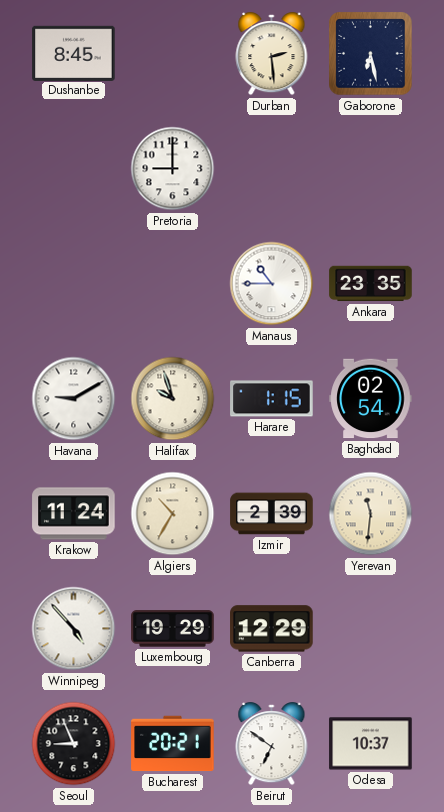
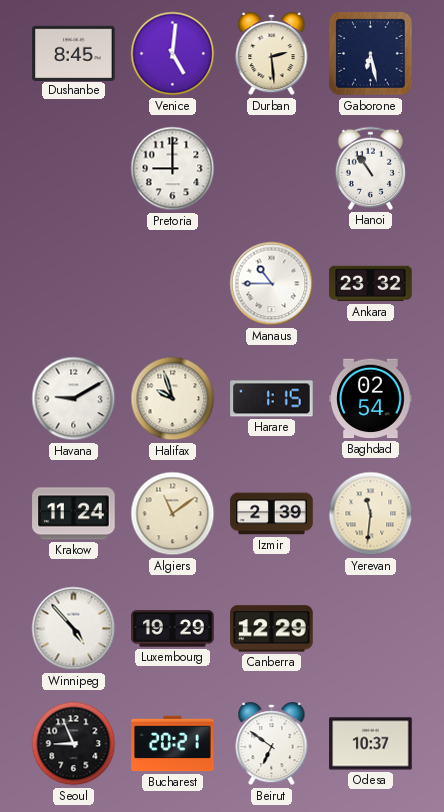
Venice: none -> 5:01
Hanoi: none -> 10:54
Ankara: 23:35 -> 23:32
Algiers: 10:35 -> 11:09
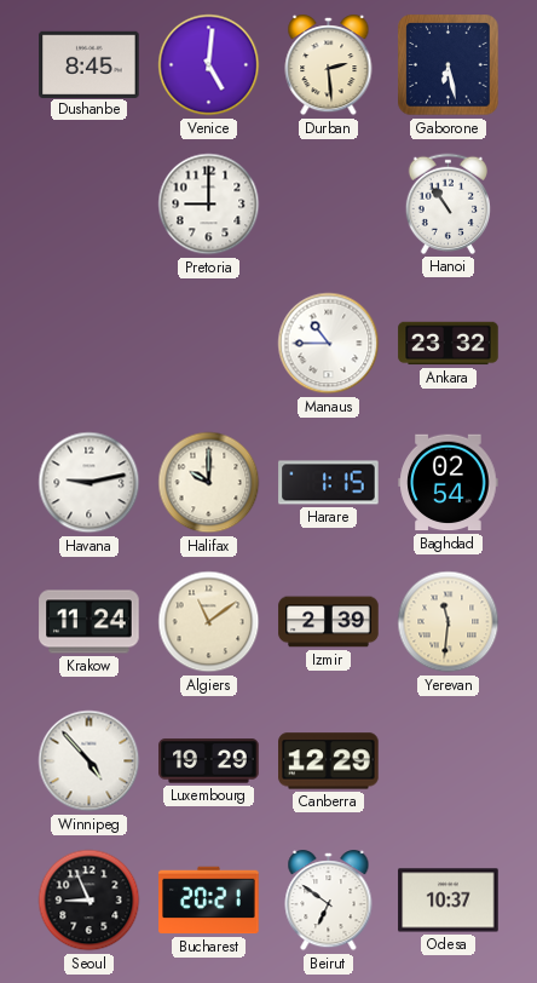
Havana: 9:10 -> 9:13
Halifax: 9:57 -> 10:00
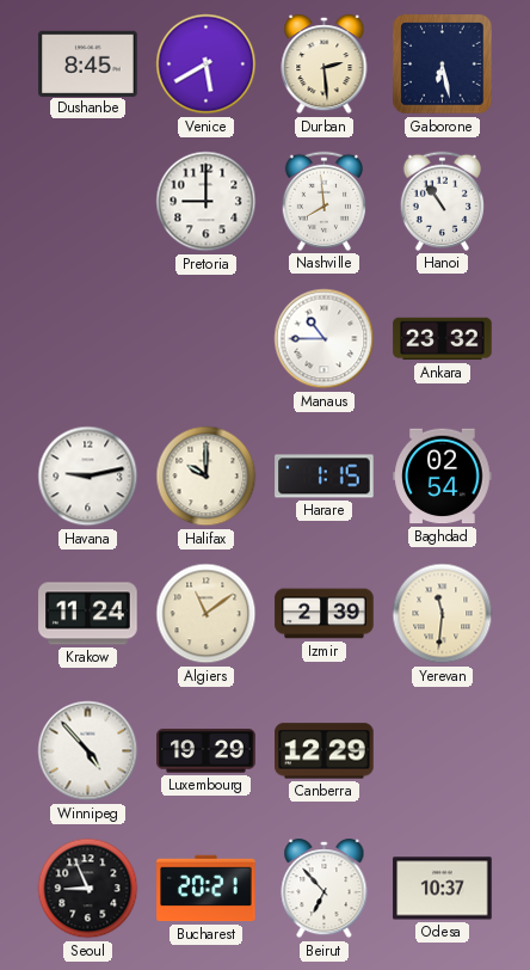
Venice: 5:01 -> 5:40
Nashville: none -> 7:59
Beirut: 6:51 -> 6:53
